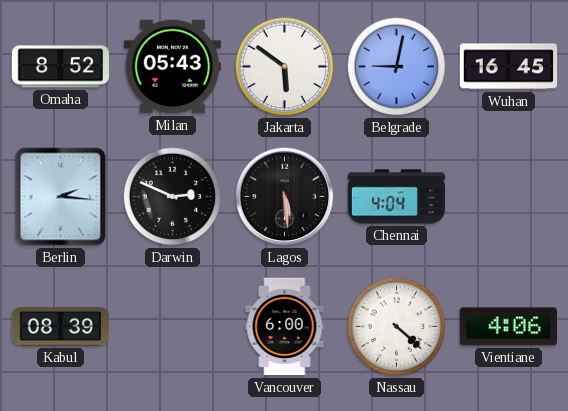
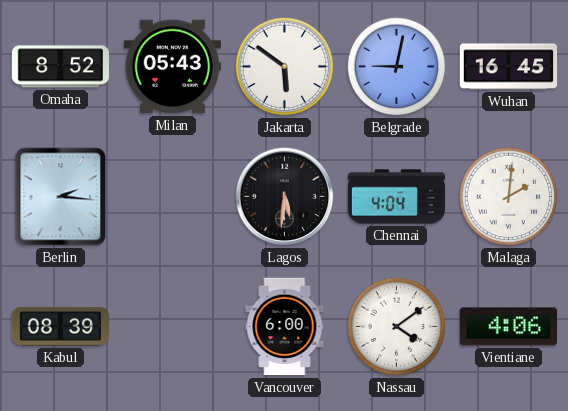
Darwin: 2:49 -> none
Lagos: 5:29 -> 5:31
Malaga: none -> 2:01
Nassau: 4:22 -> 4:09
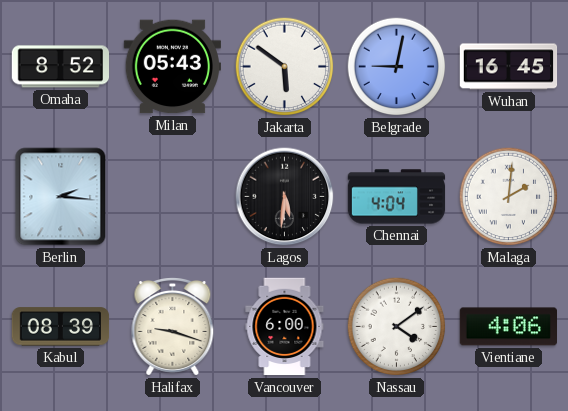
Halifax: none -> 9:18
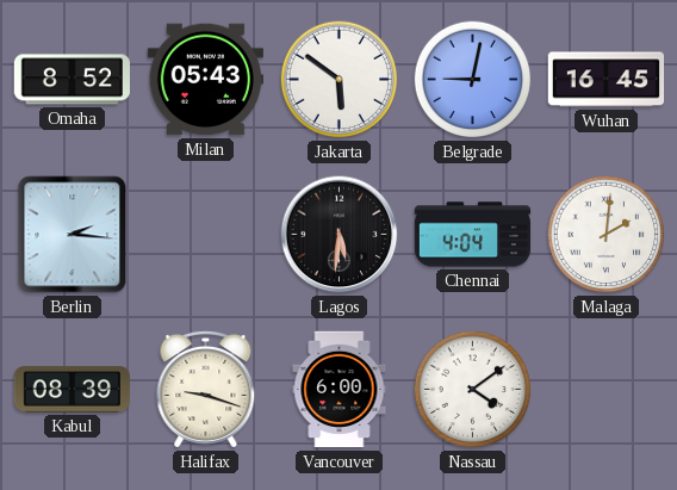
Vientiane: 4:06 -> none
